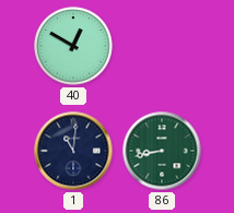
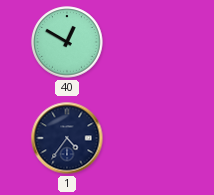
1: 11:01 -> 4:36
86: 8:43 -> none
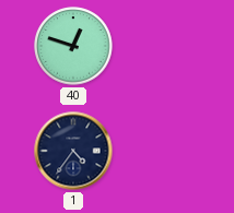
40: 12:50 -> 12:48
